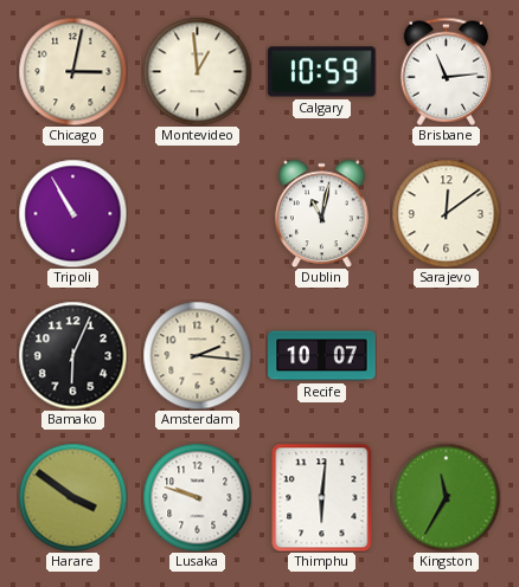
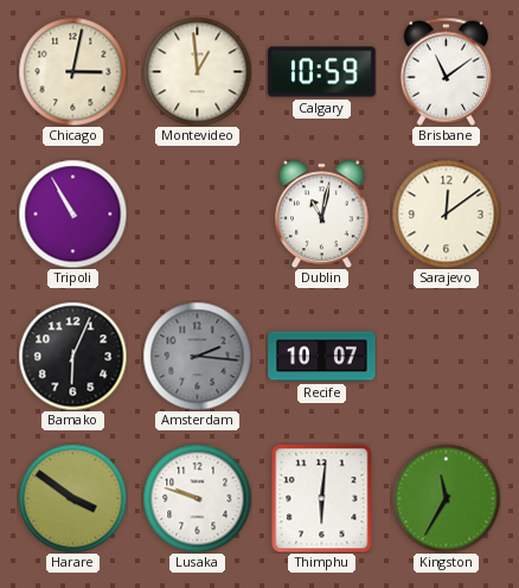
Brisbane: 11:14 -> 11:09
Amsterdam dial: cream -> grey
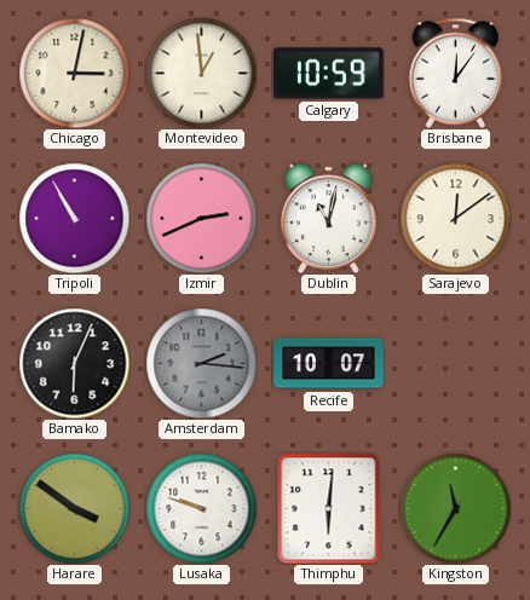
Brisbane: 11:09 -> 12:06
Izmir: none -> 2:41
